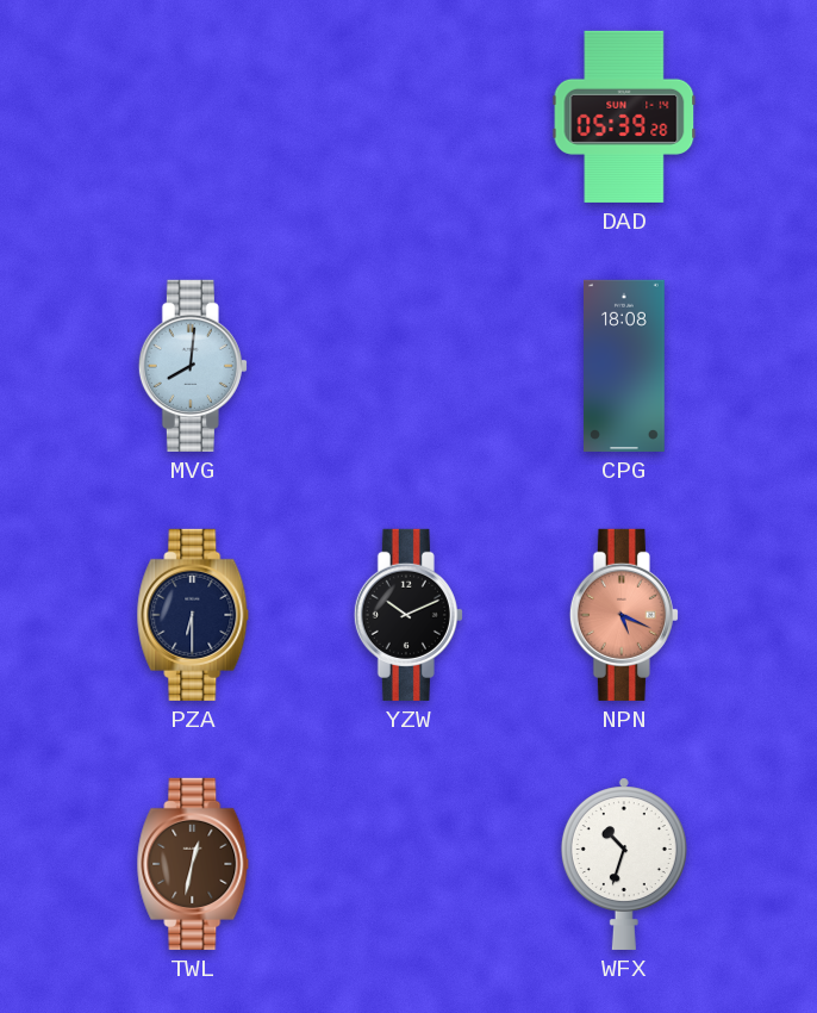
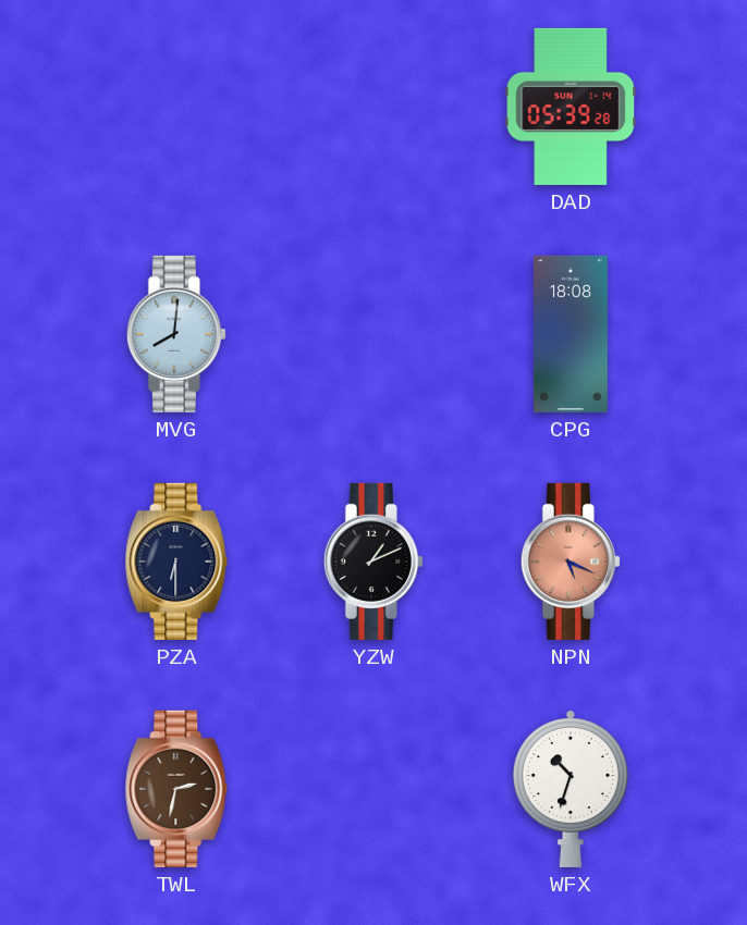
YZW: 10:11 -> 1:11
TWL: 12:32 -> 2:32
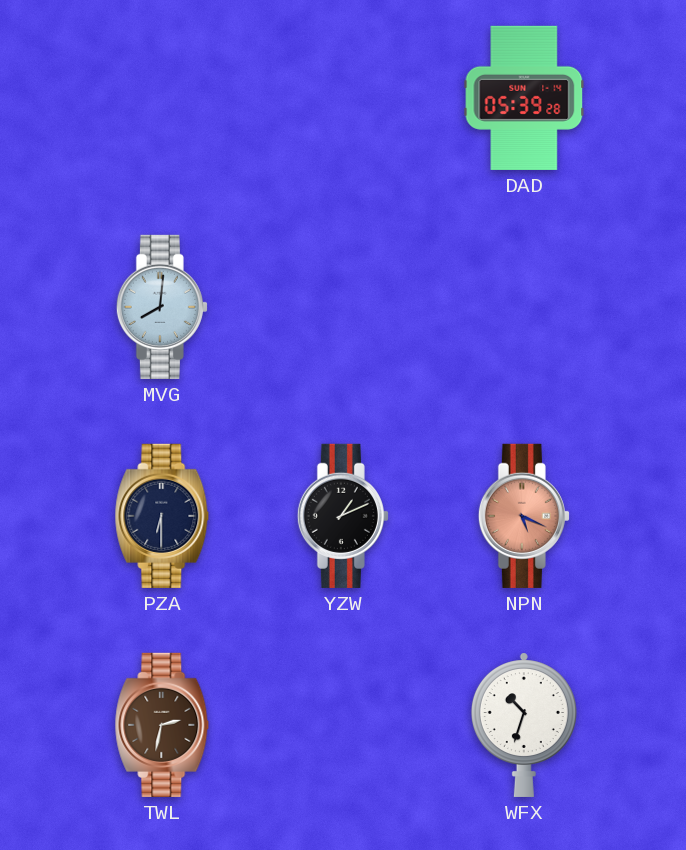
CPG: 18:08 -> none
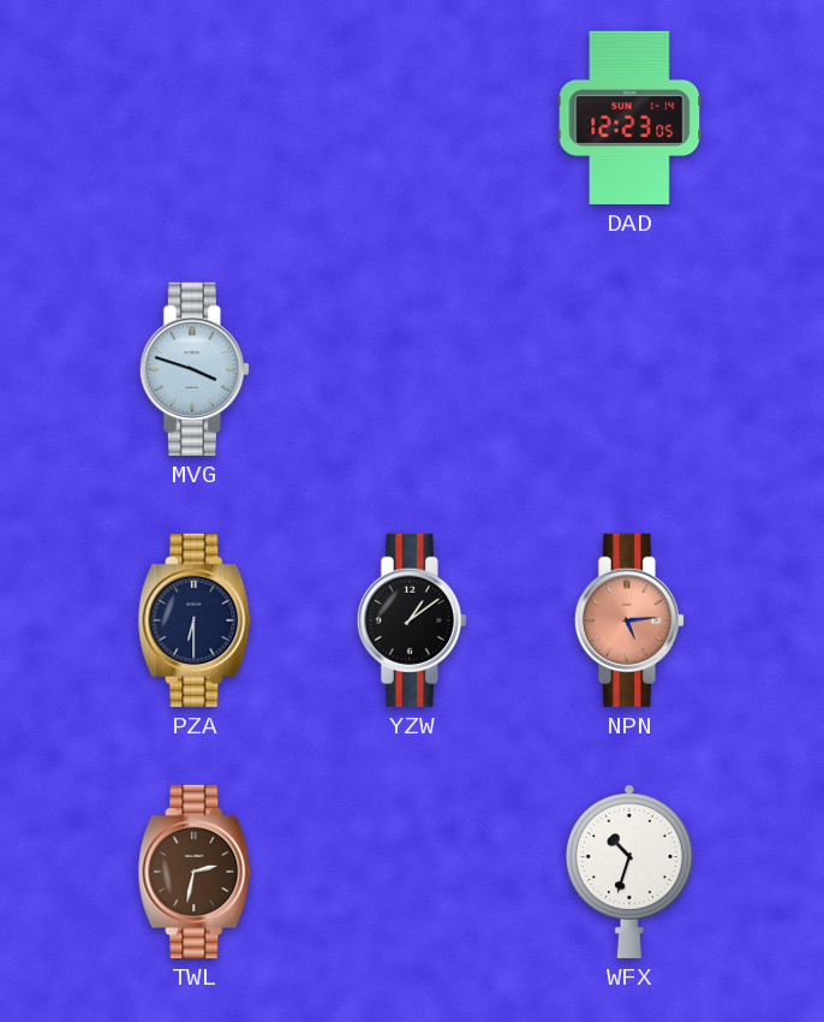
DAD: 05:39 -> 12:23
MVG: 8:01 -> 3:48
YZW: 1:11 -> 1:09
NPN: 5:19 -> 5:14
